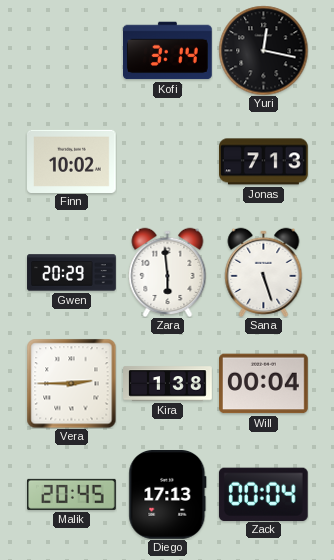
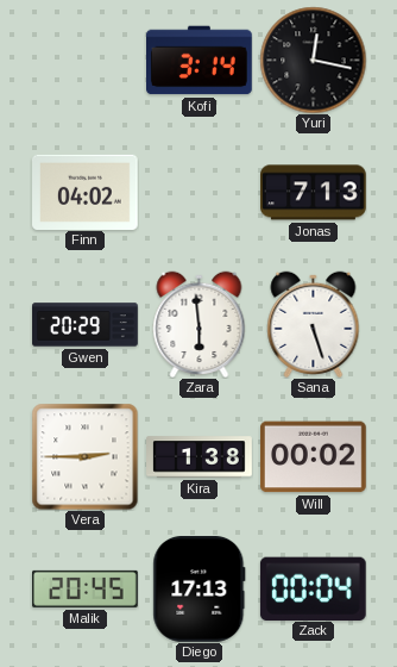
Finn: 10:02 -> 04:02
Will: 00:04 -> 00:02
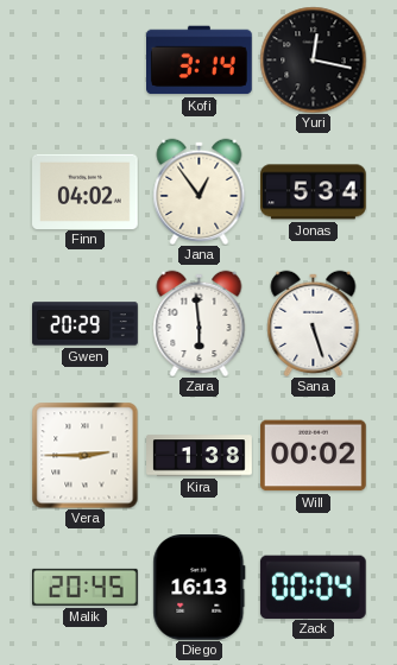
Jana: none -> 12:54
Jonas: 7:13 -> 5:34
Diego: 17:13 -> 16:13
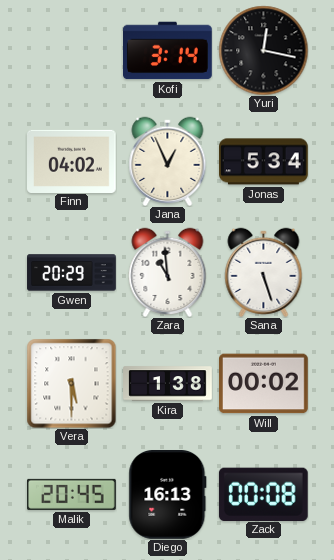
Jana: 12:54 -> 12:56
Zara: 5:59 -> 10:59
Vera: 2:45 -> 5:30
Zack: 00:04 -> 00:08
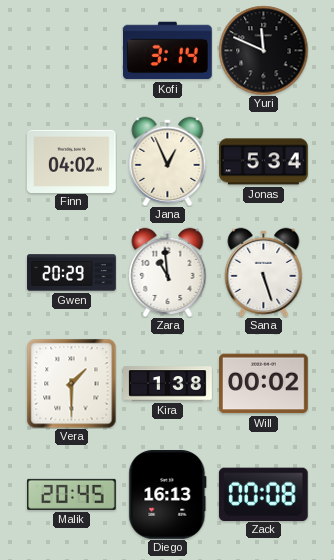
Yuri: 12:17 -> 11:49
Vera: 5:30 -> 1:30
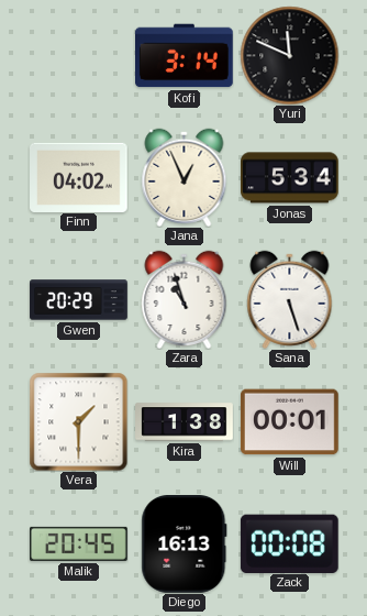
Zara: 10:59 -> 10:57
Will: 00:02 -> 00:01
